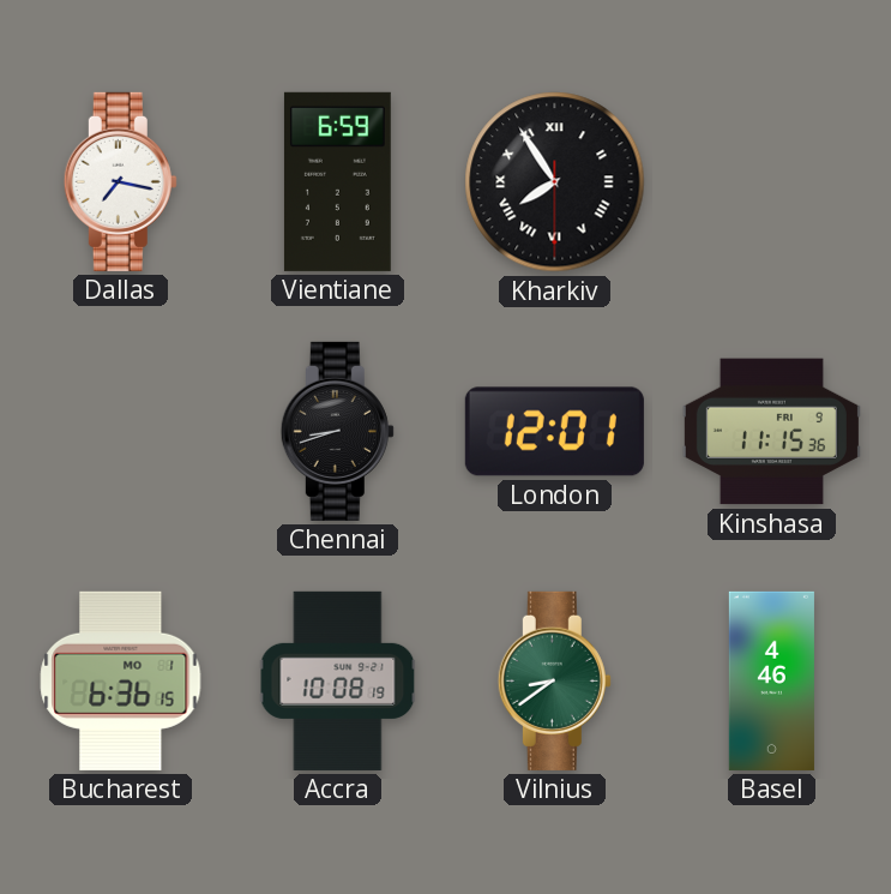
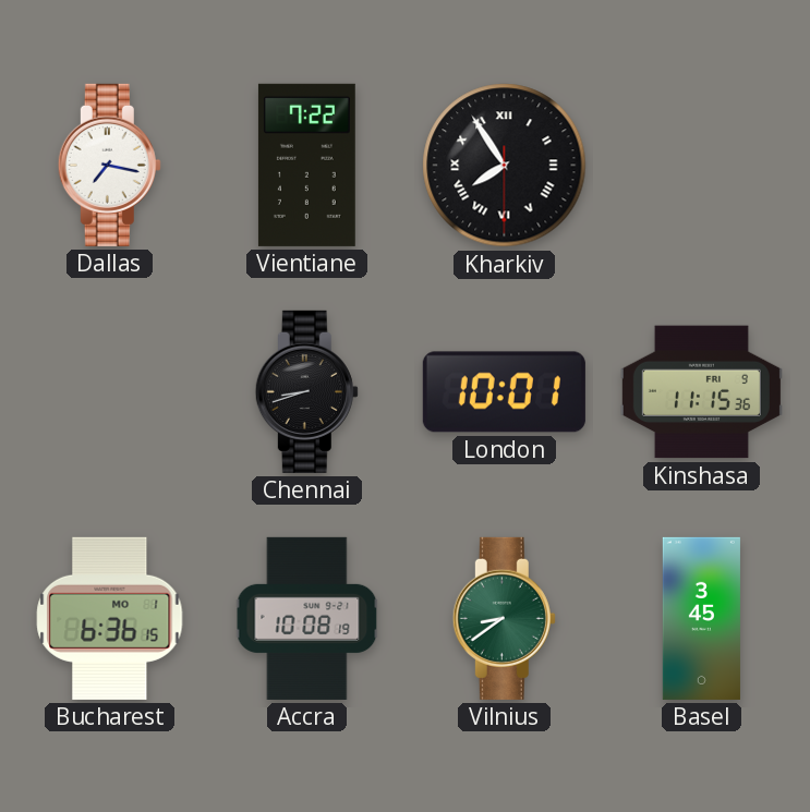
Vientiane: 6:59 -> 7:22
London: 12:01 -> 10:01
Basel: 4:46 -> 3:45
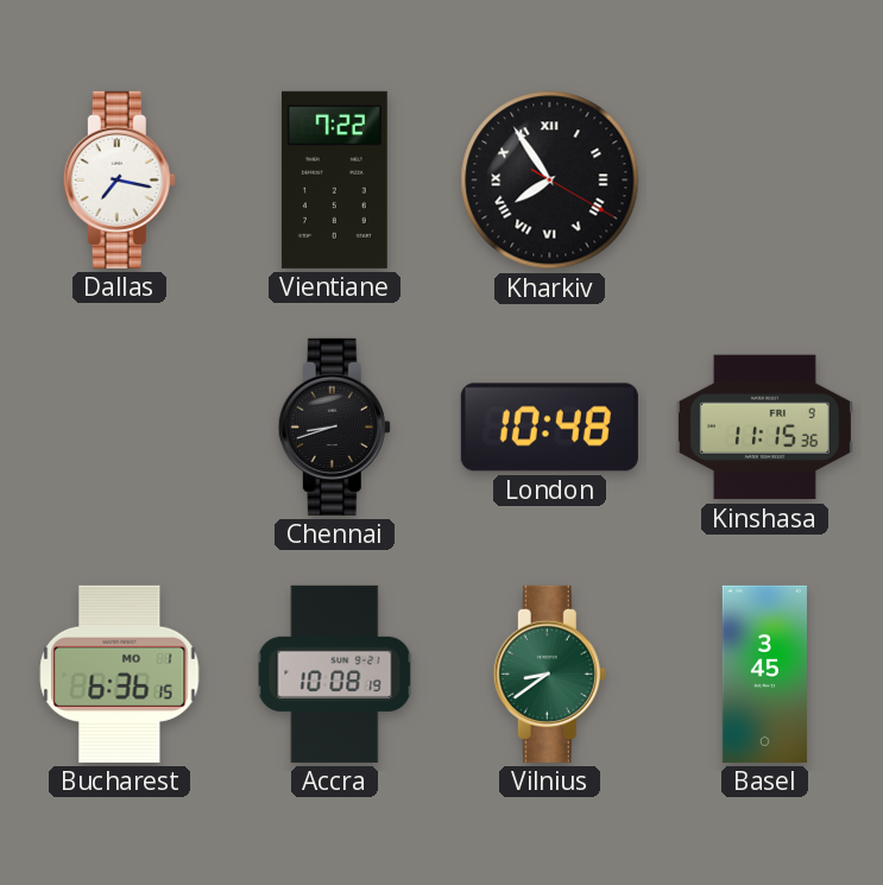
Kharkiv: 7:54:30 -> 7:54:20
London: 10:01 -> 10:48
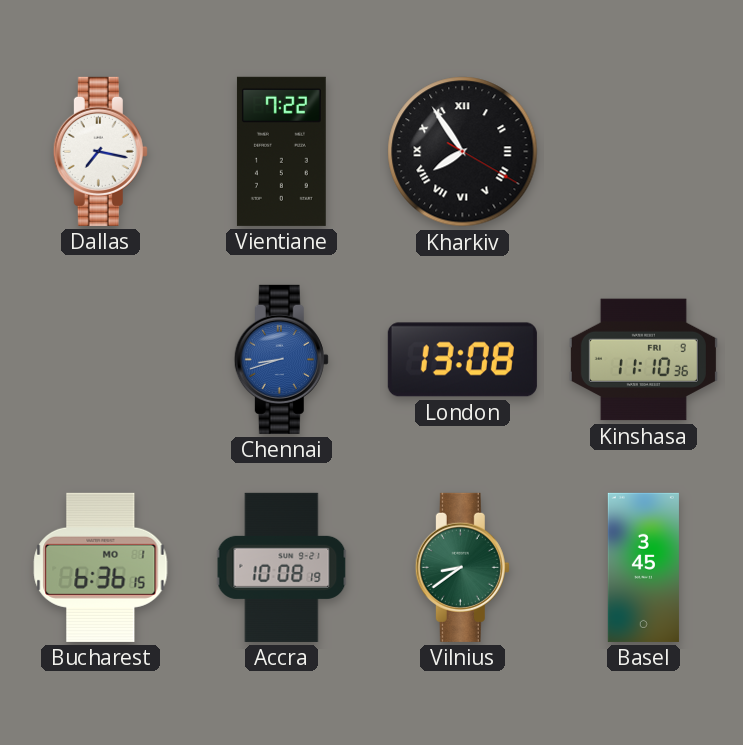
Chennai dial: black -> blue
London: 10:48 -> 13:08
Kinshasa: 11:15 -> 11:10
